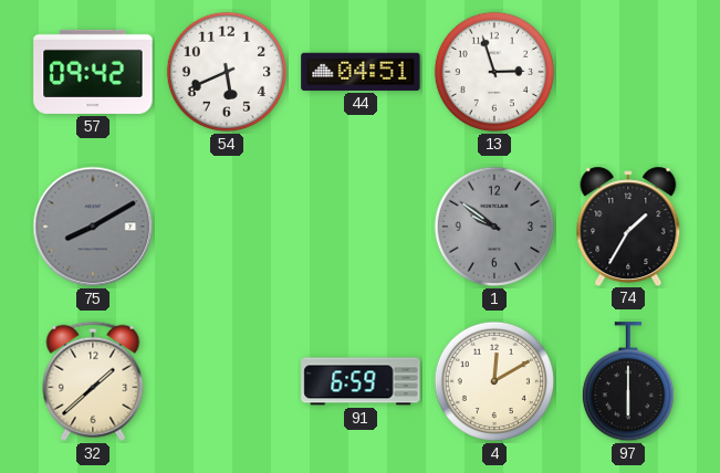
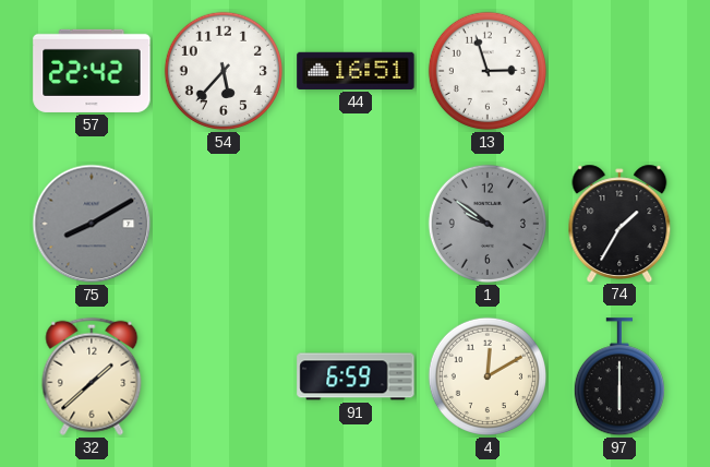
57: 09:42 -> 22:42
54: 5:41 -> 5:37
44: 04:51 -> 16:51
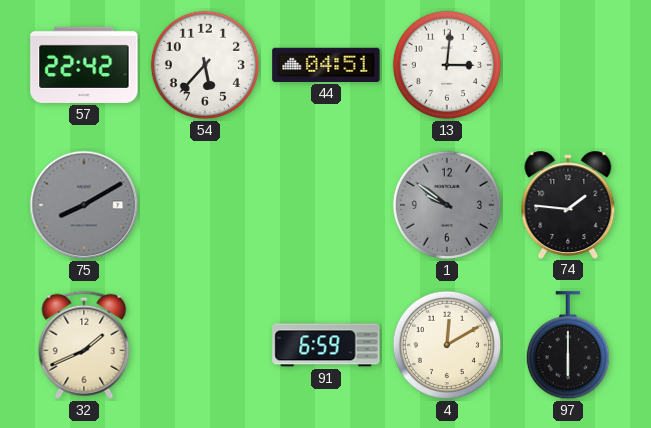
44: 16:51 -> 04:51
13: 2:57 -> 3:01
74: 1:35 -> 1:46
32: 1:38 -> 1:41
